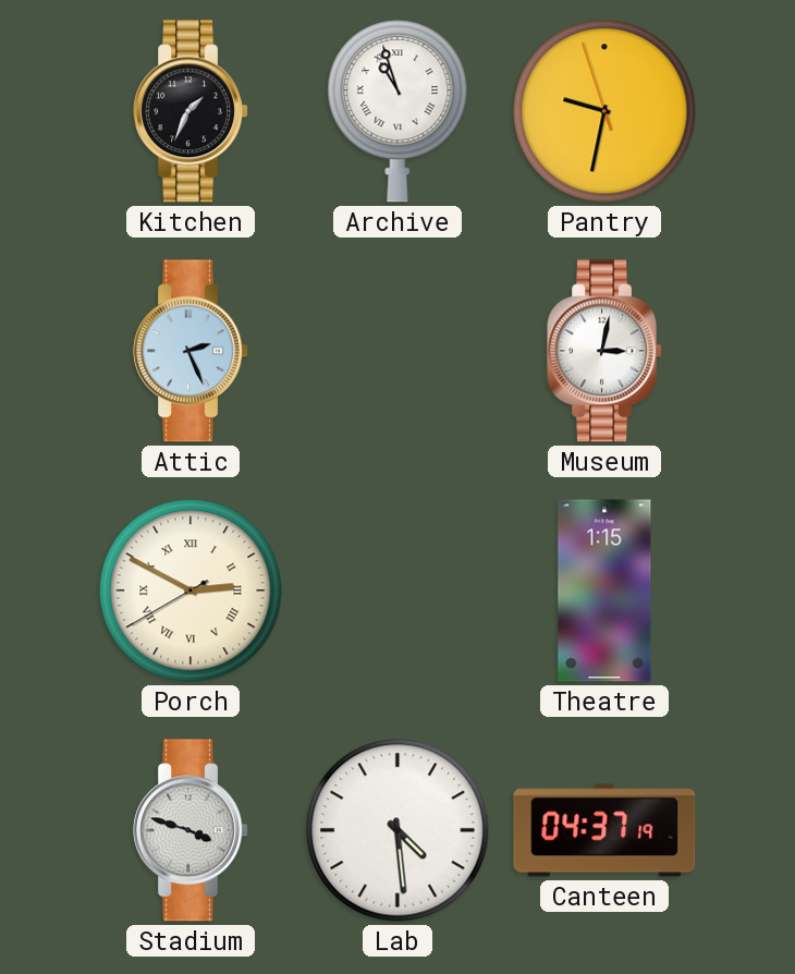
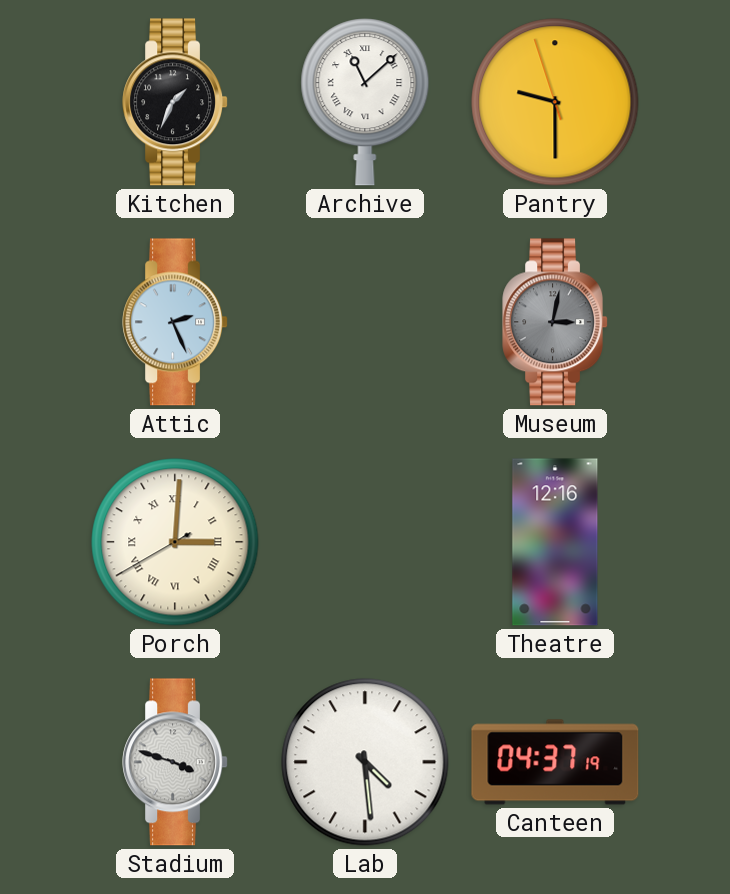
Archive: 10:57 -> 11:08
Pantry: 9:31 -> 9:29
Museum dial: white -> grey
Porch: 2:49 -> 3:00
Theatre: 1:15 -> 12:16
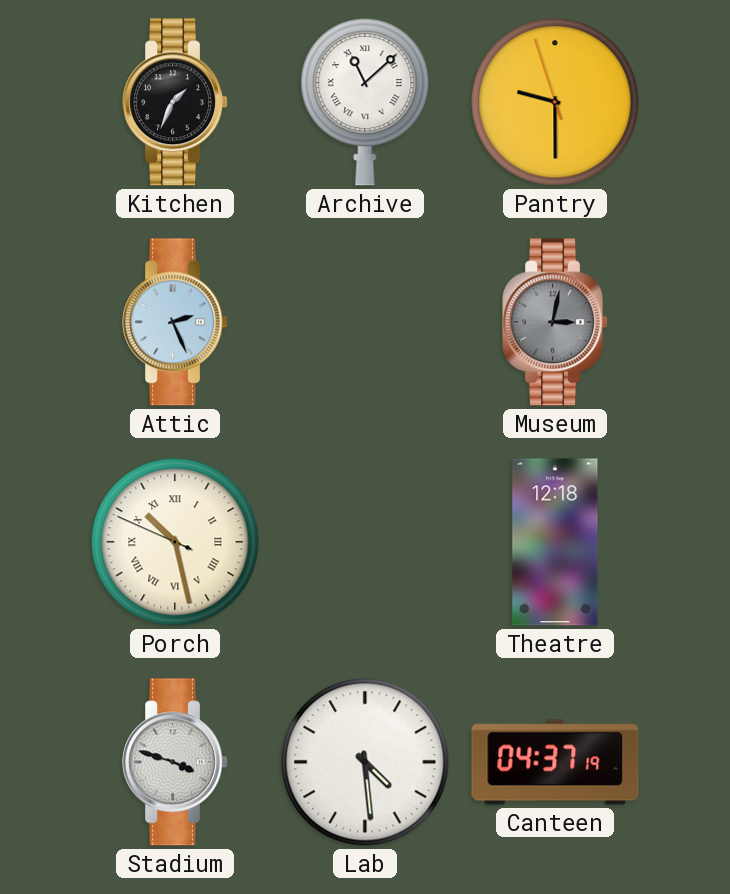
Porch: 3:00 -> 10:27
Theatre: 12:16 -> 12:18
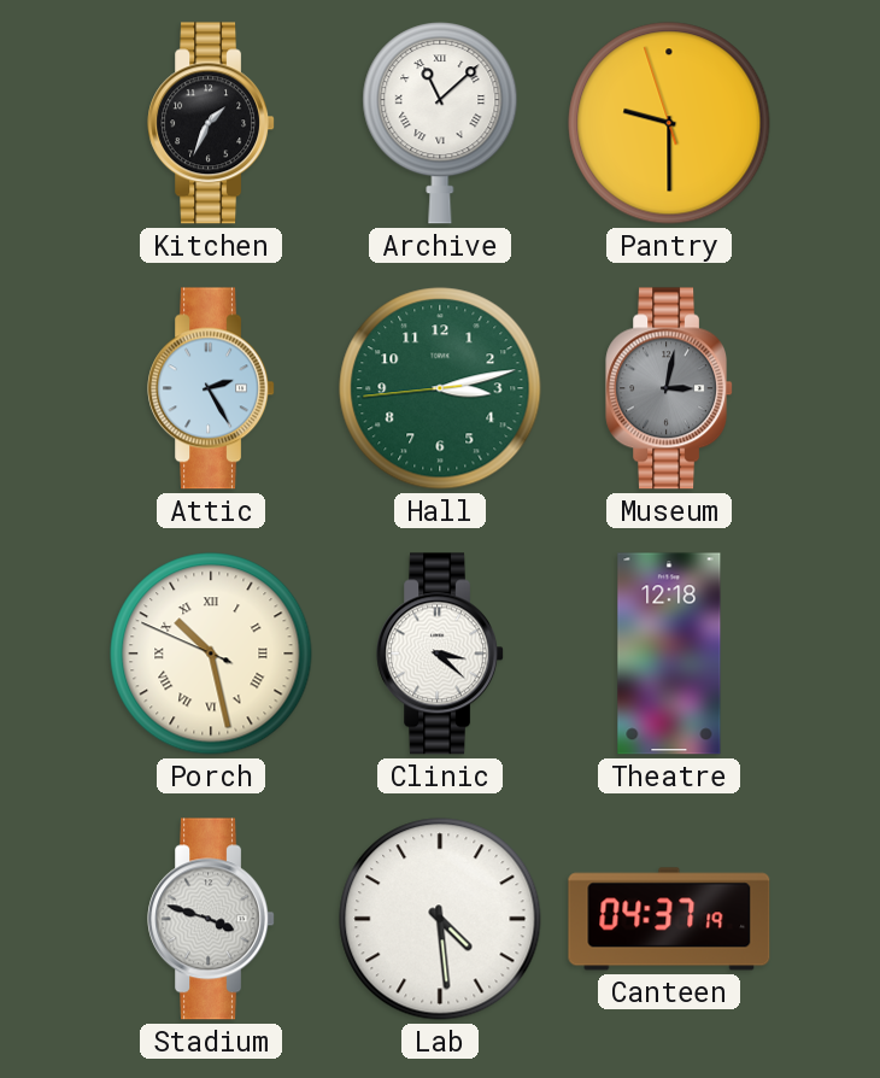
Attic: 2:26 -> 2:25
Hall: none -> 3:12
Clinic: none -> 3:22
